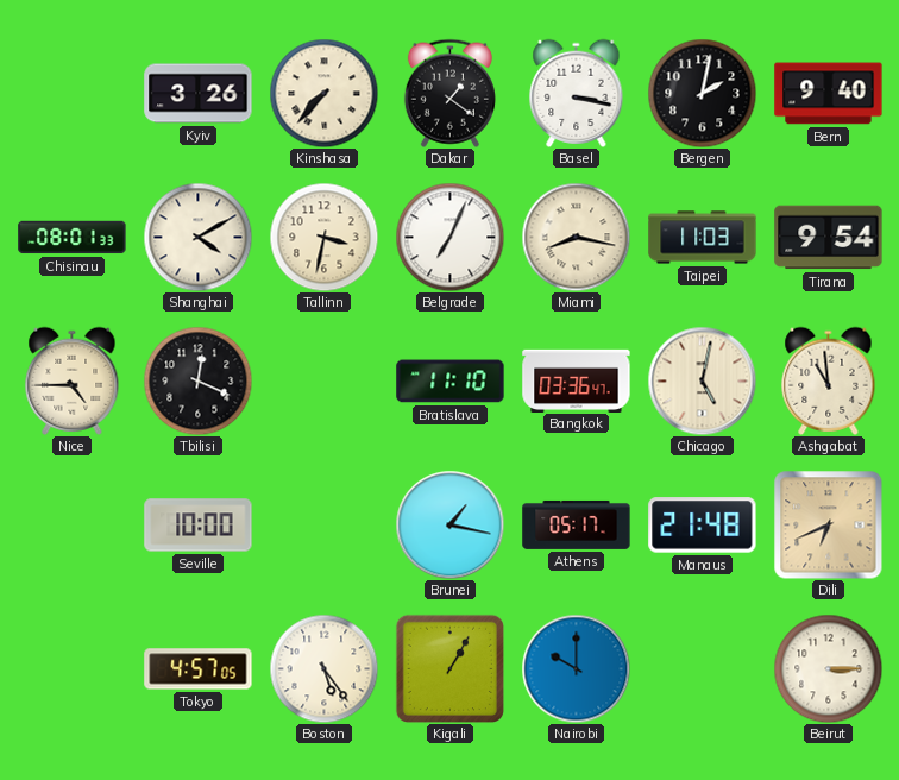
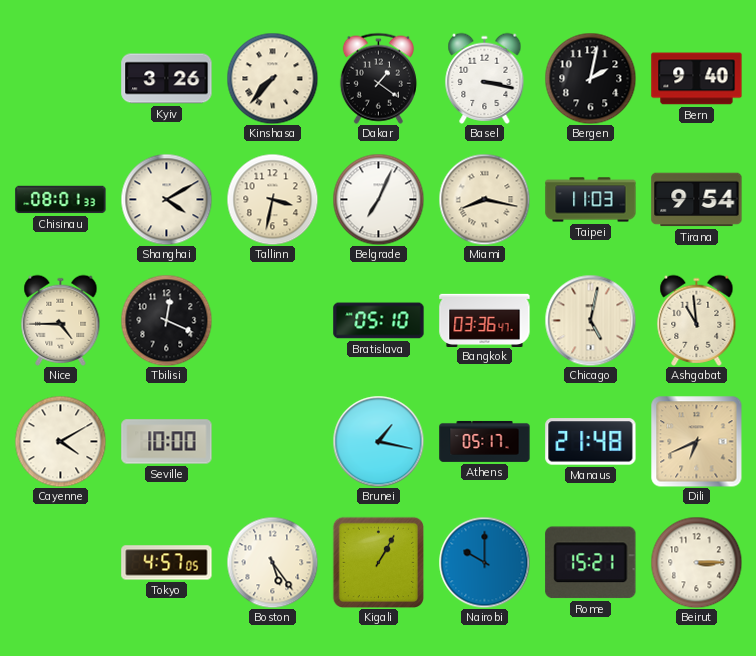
Bratislava: 11:10 -> 05:10
Cayenne: none -> 4:10
Rome: none -> 15:21
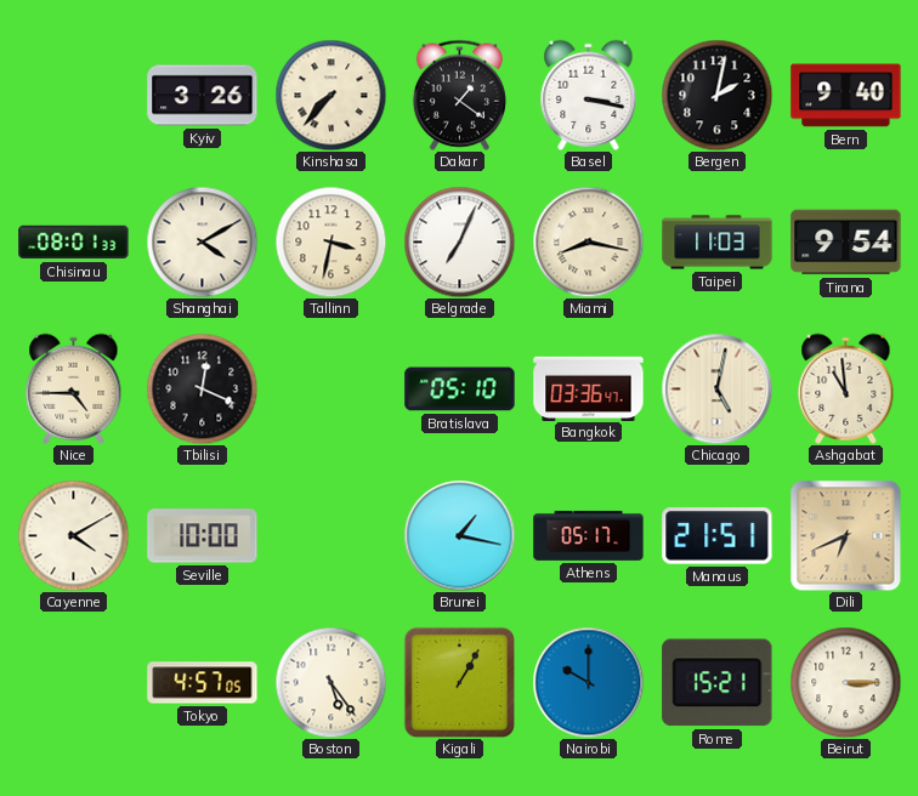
Manaus: 21:48 -> 21:51
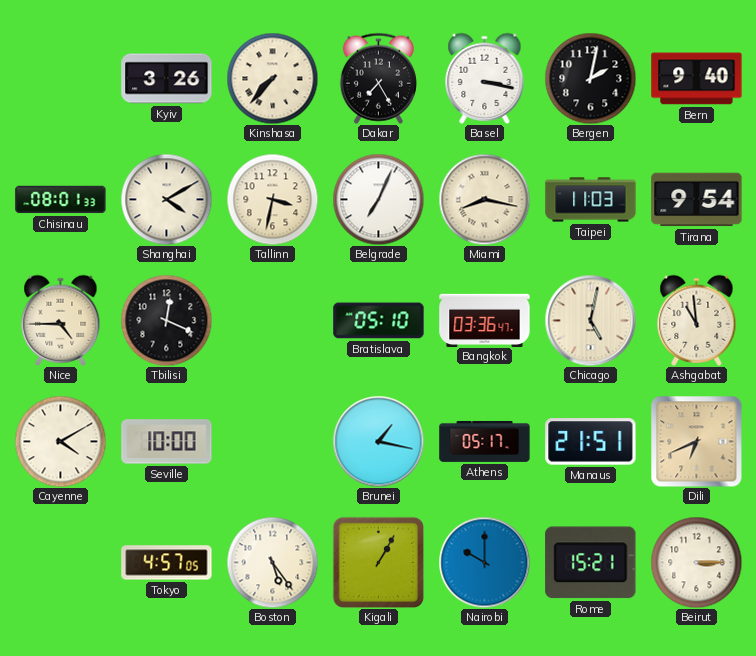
Dakar: 1:21 -> 7:25
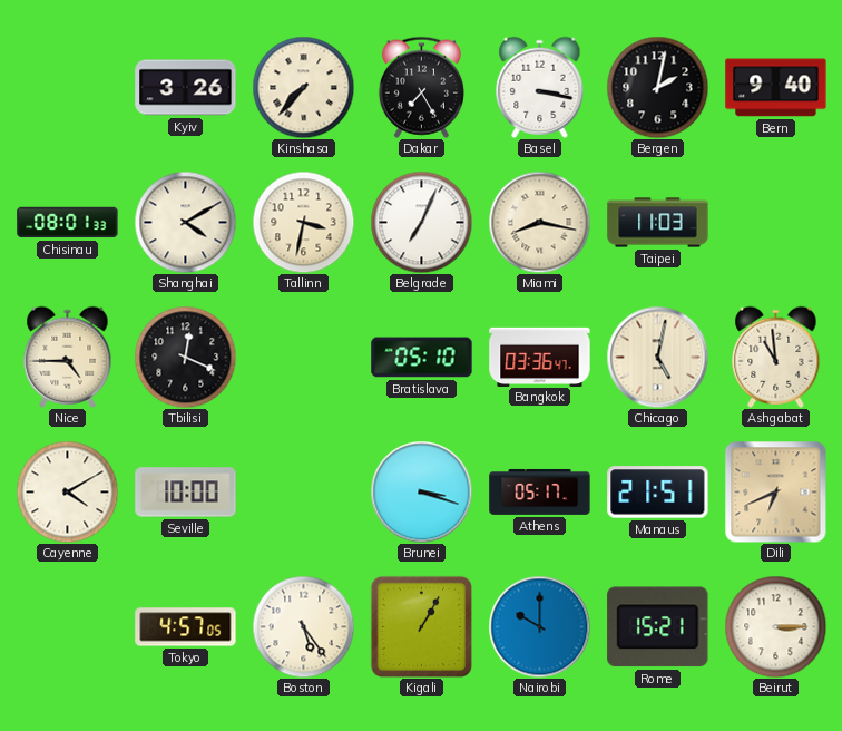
Tirana: 9:54 -> none
Brunei: 1:17 -> 3:18
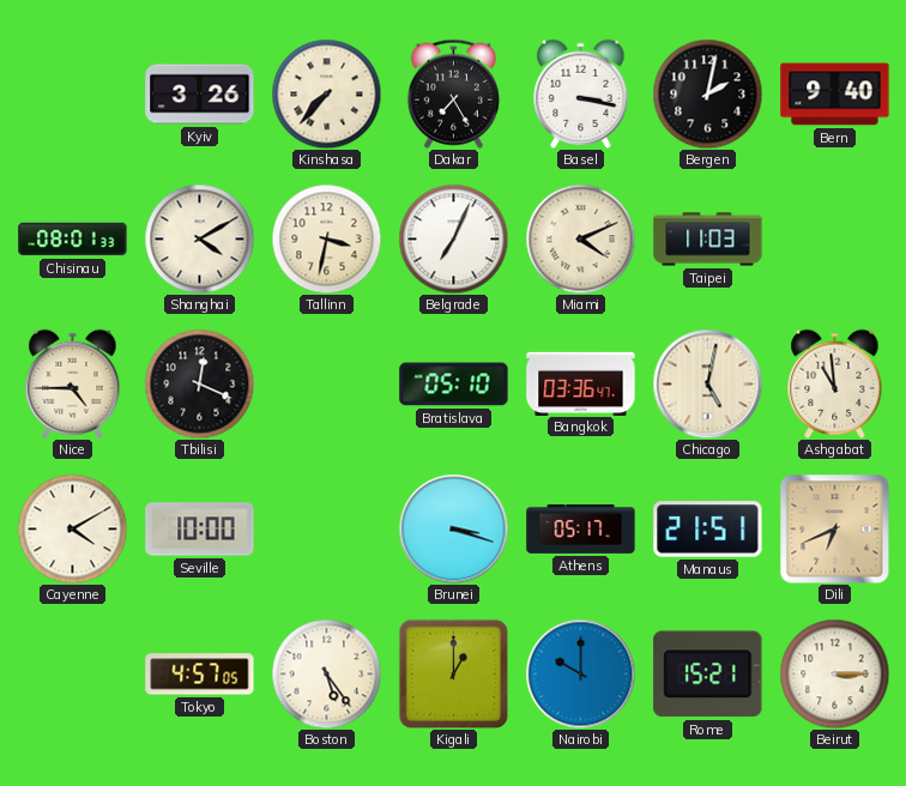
Miami: 8:17 -> 4:11
Kigali: 1:05 -> 1:00
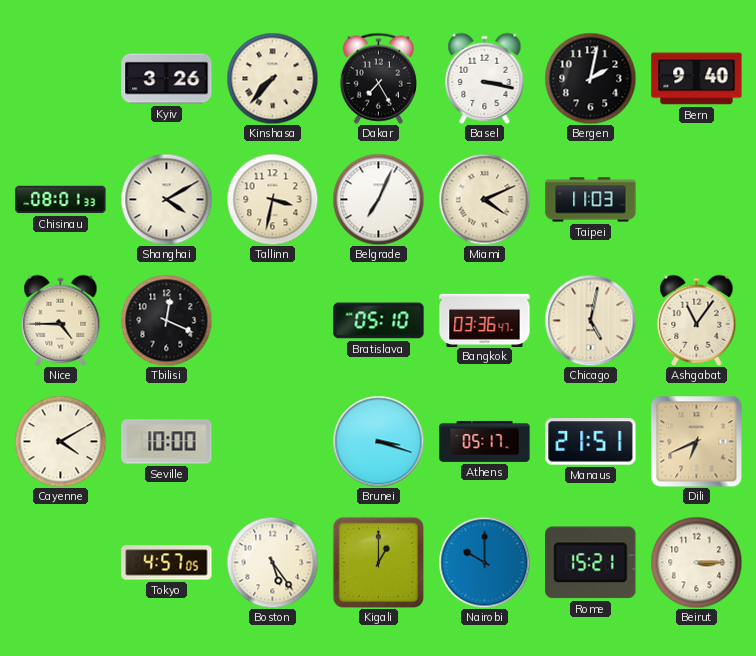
Ashgabat: 10:59 -> 11:06
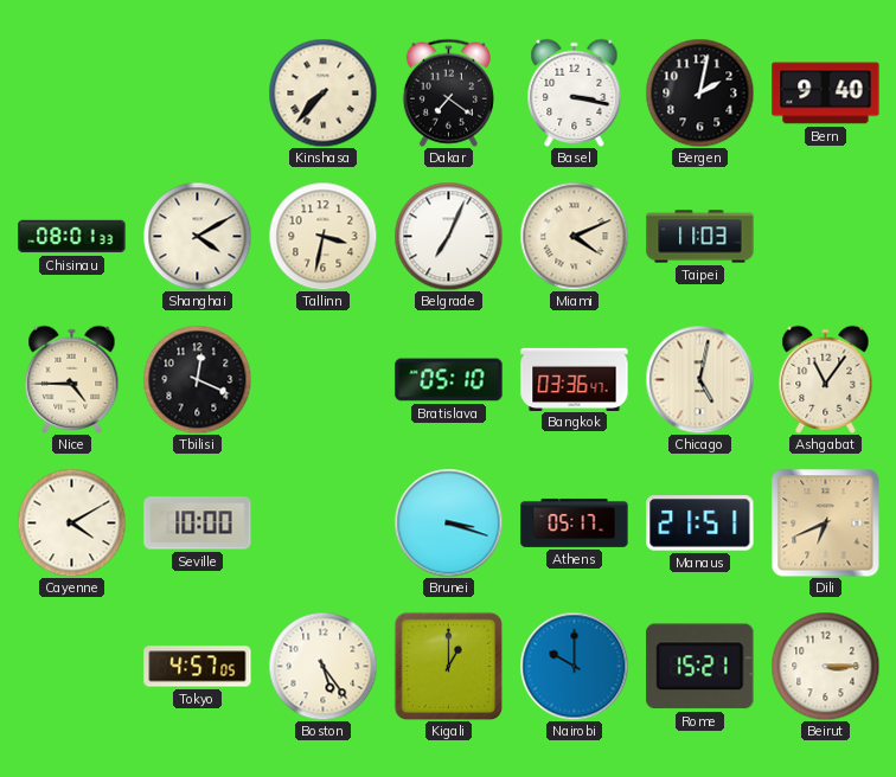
Kyiv: 3:26 -> none
Dakar: 7:25 -> 7:21
